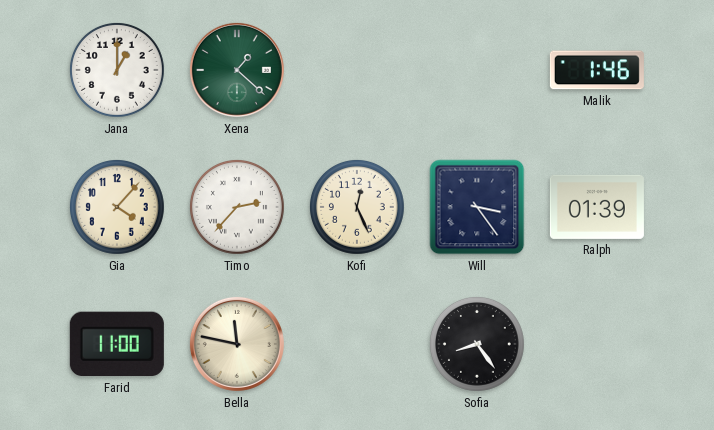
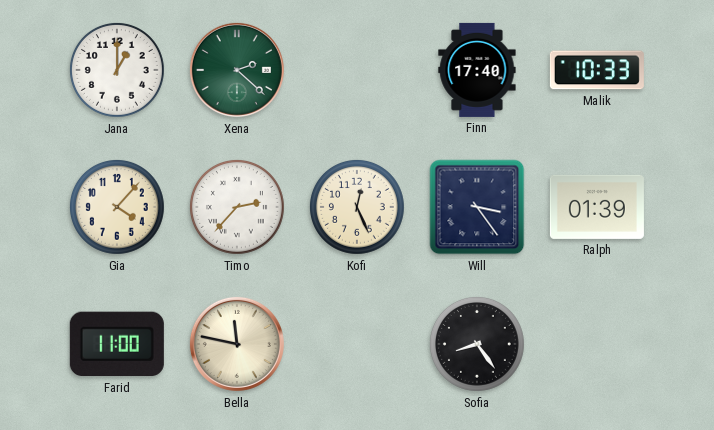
Xena: 1:22 -> 2:22
Finn: none -> 17:40
Malik: 1:46 -> 10:33
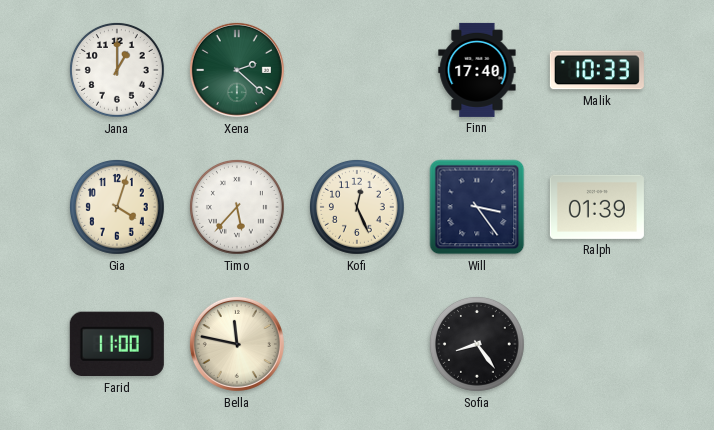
Gia: 4:07 -> 4:03
Timo: 2:37 -> 5:37
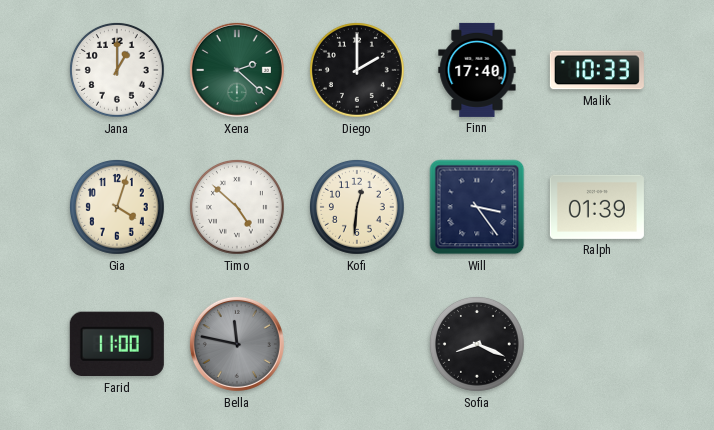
Diego: none -> 2:00
Timo: 5:37 -> 4:52
Kofi: 12:26 -> 12:31
Bella dial: cream -> grey
Sofia: 8:24 -> 8:19
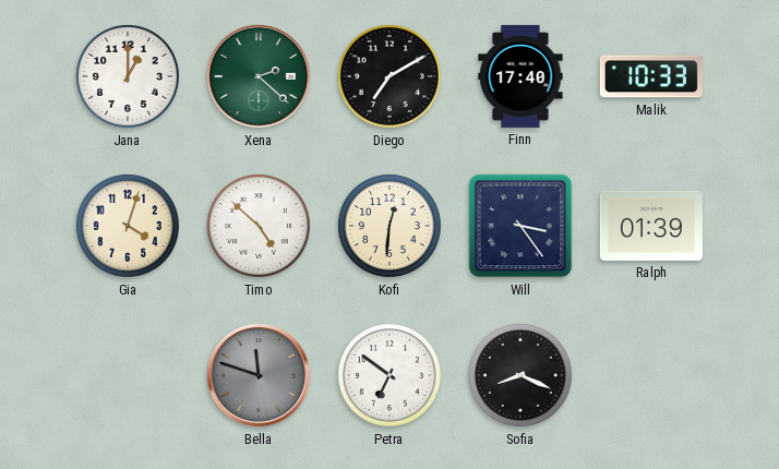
Diego: 2:00 -> 7:10
Farid: 11:00 -> none
Bella: 11:47 -> 11:48
Petra: none -> 6:51
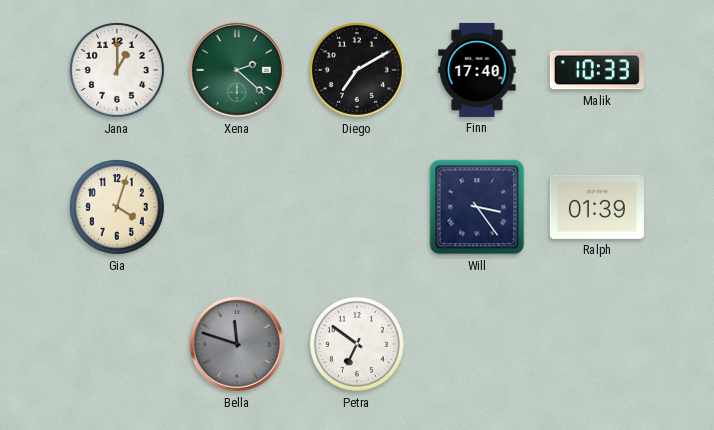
Timo: 4:52 -> none
Kofi: 12:31 -> none
Sofia: 8:19 -> none
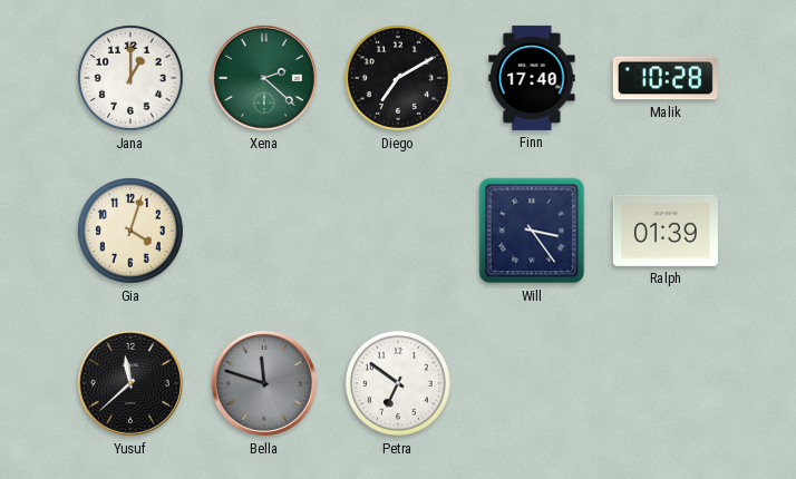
Malik: 10:33 -> 10:28
Yusuf: none -> 11:38
